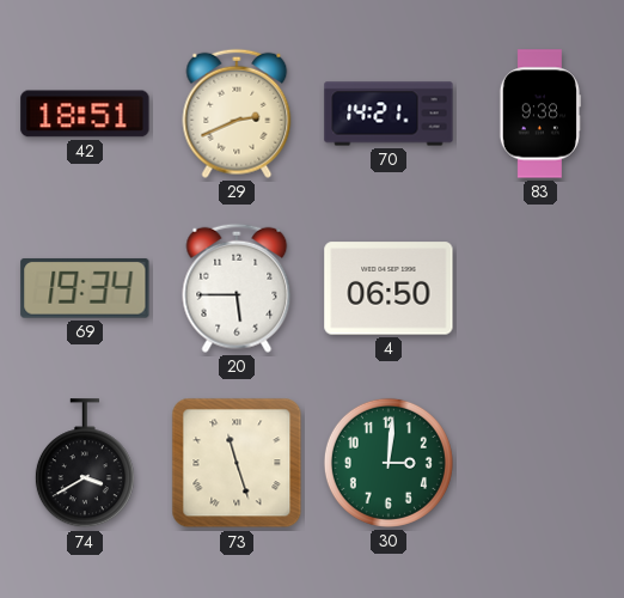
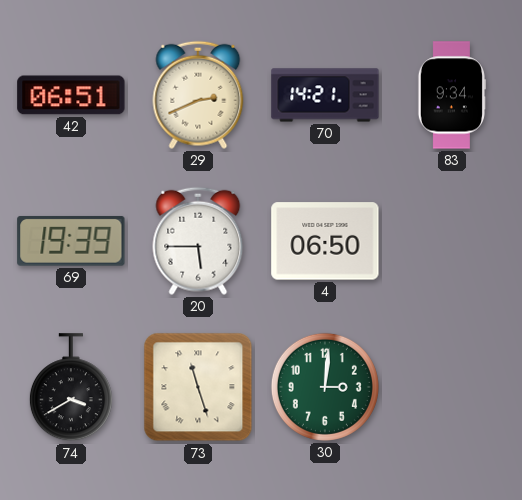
42: 18:51 -> 06:51
83: 9:38 -> 9:34
69: 19:34 -> 19:39
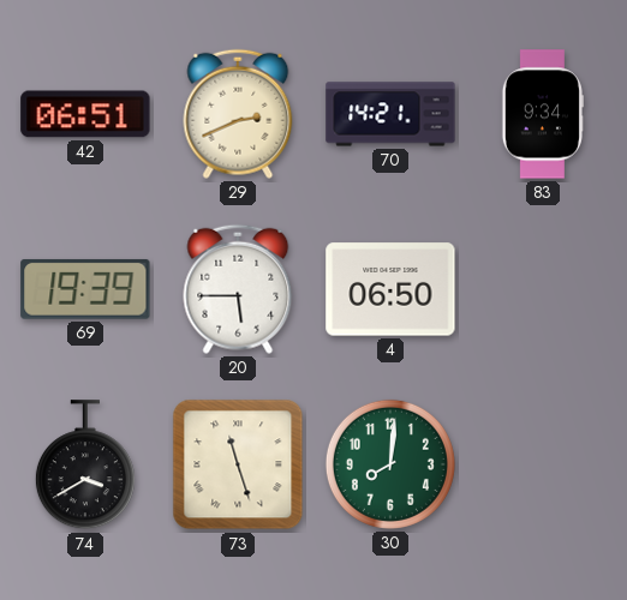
30: 3:01 -> 8:01
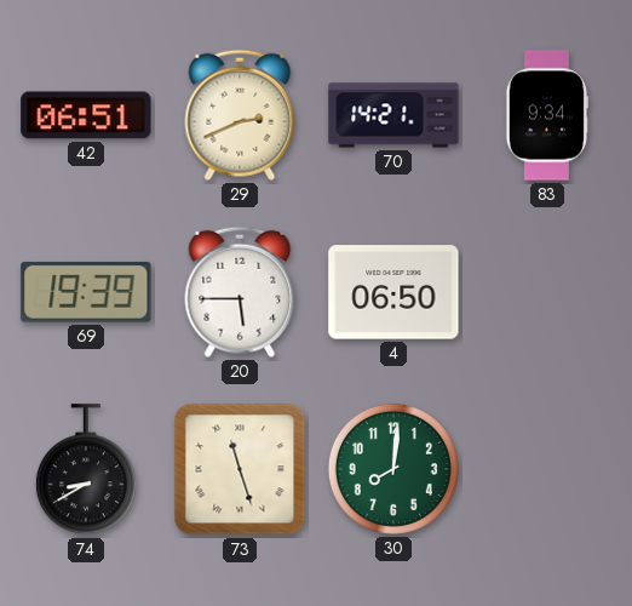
74: 3:40 -> 8:40
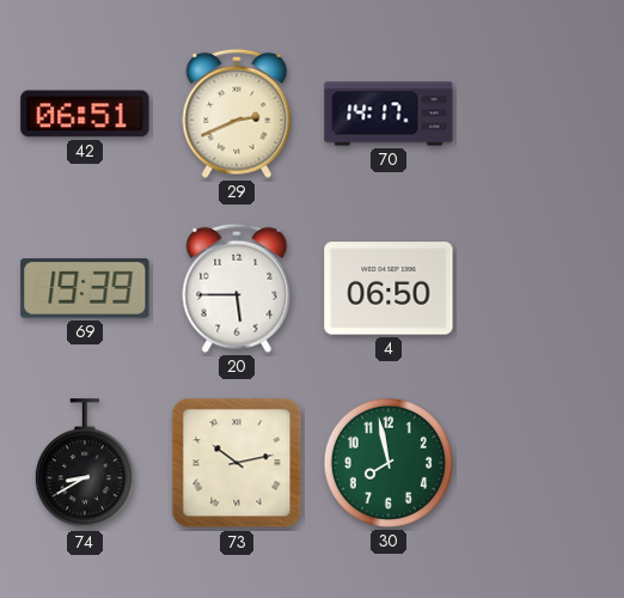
70: 14:21 -> 14:17
83: 9:34 -> none
73: 11:27 -> 10:13
30: 8:01 -> 7:58
